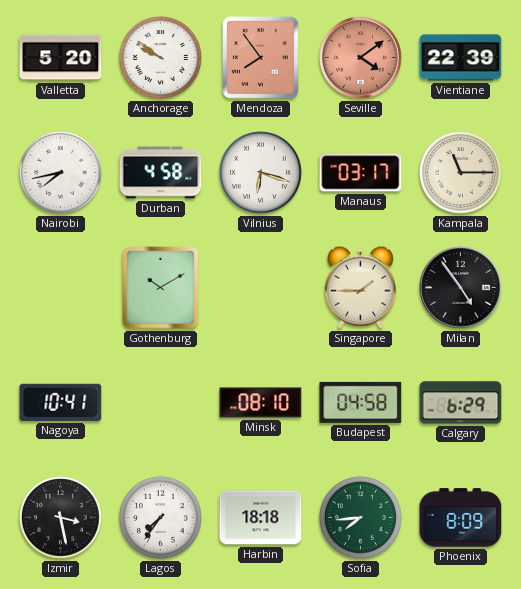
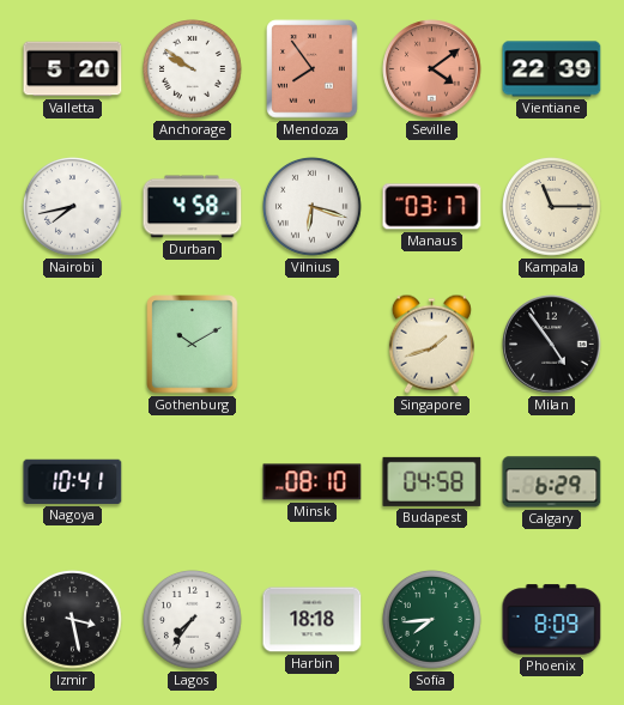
Singapore: 1:45 -> 1:42
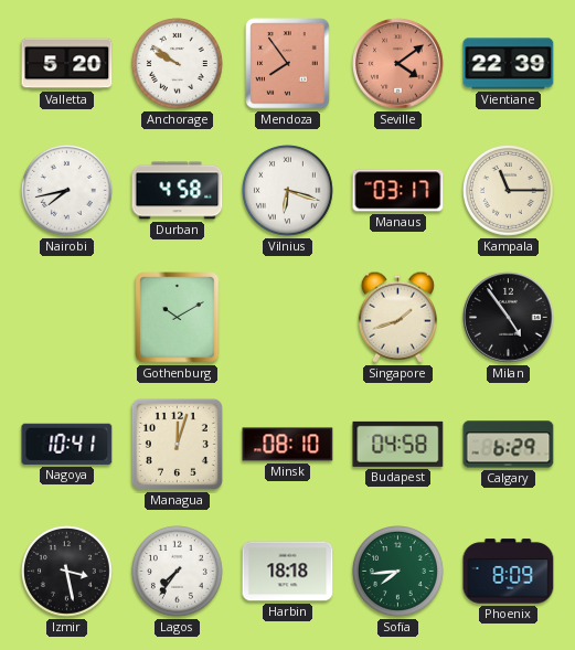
Managua: none -> 12:03
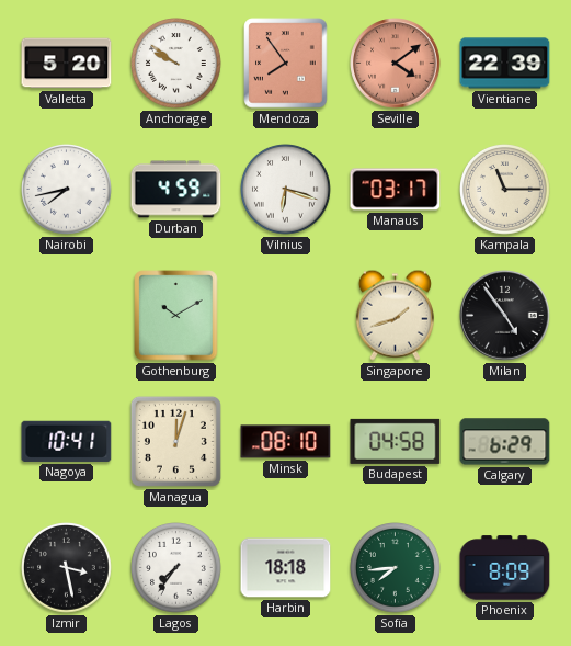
Durban: 4:58 -> 4:59
